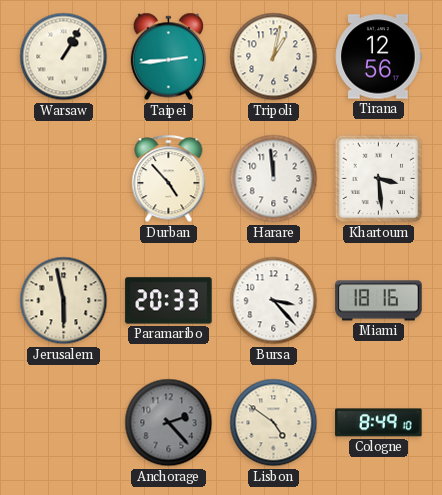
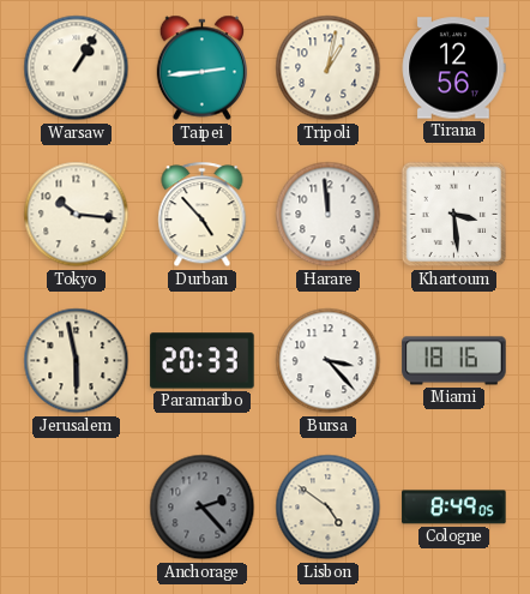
Tokyo: none -> 10:16
Cologne: 8:49:10 -> 8:49:05
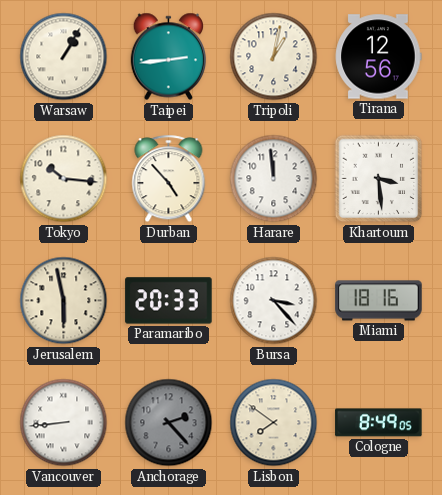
Vancouver: none -> 8:44
Lisbon: 4:51 -> 7:51
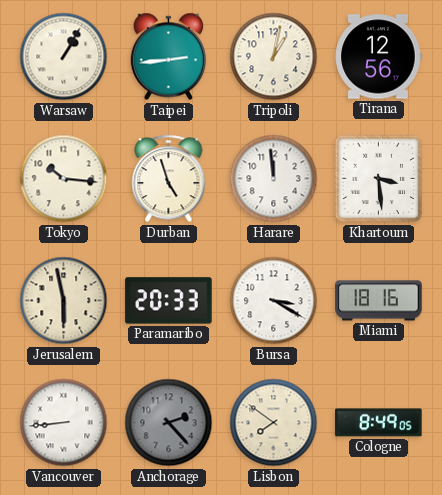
Durban: 4:53 -> 4:57
Bursa: 3:23 -> 3:20
